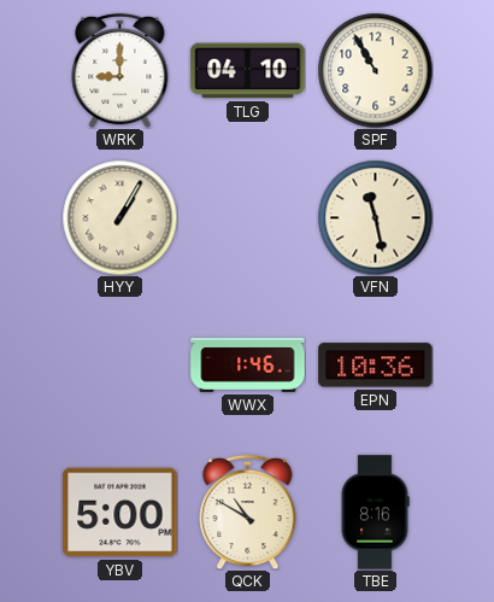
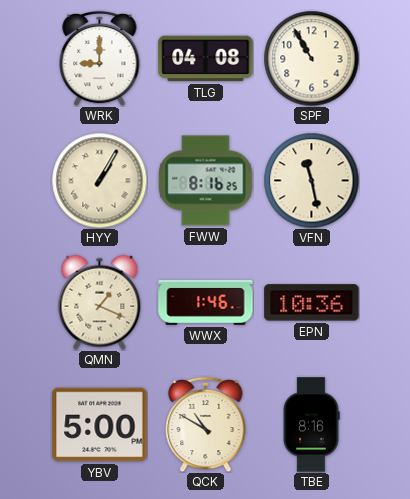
TLG: 04:10 -> 04:08
FWW: none -> 8:16
QMN: none -> 1:19
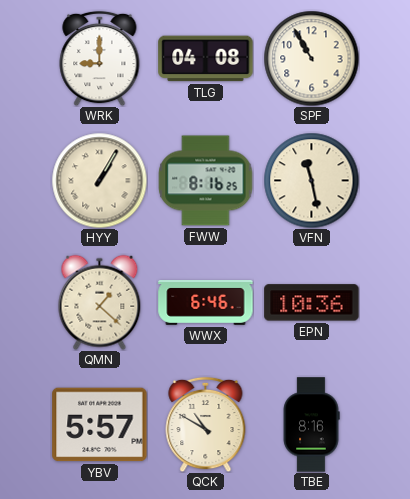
QMN: 1:19 -> 1:22
WWX: 1:46 -> 6:46
YBV: 5:00 -> 5:57
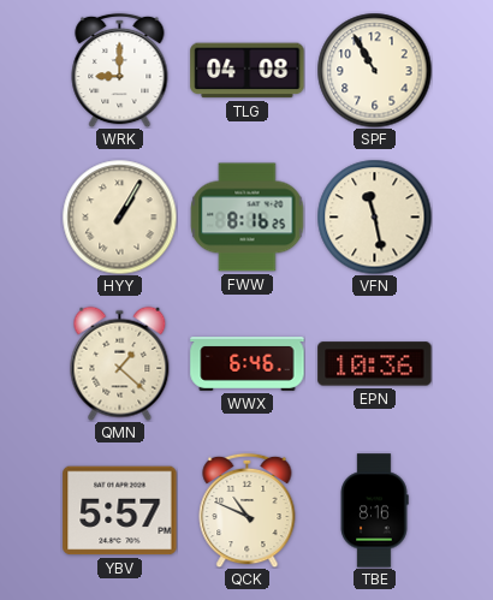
QCK: 10:50 -> 10:49
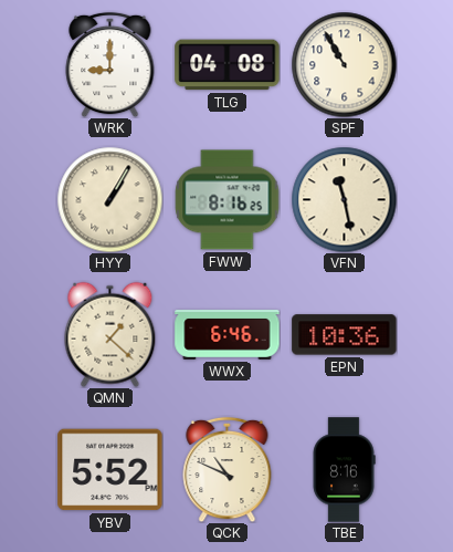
YBV: 5:57 -> 5:52
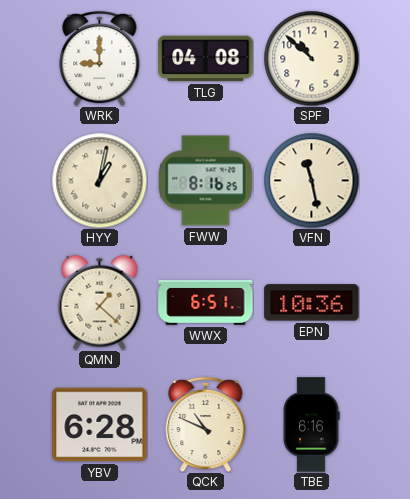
SPF: 10:55 -> 10:52
HYY: 1:05 -> 1:02
WWX: 6:46 -> 6:51
YBV: 5:52 -> 6:28
TBE: 8:16 -> 6:16
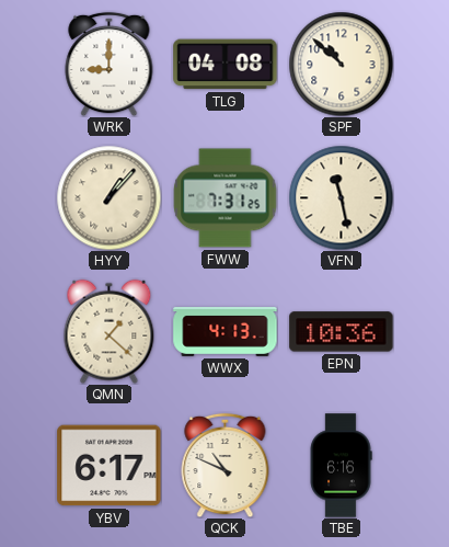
HYY: 1:02 -> 1:07
FWW: 8:16 -> 7:31
WWX: 6:51 -> 4:13
YBV: 6:28 -> 6:17
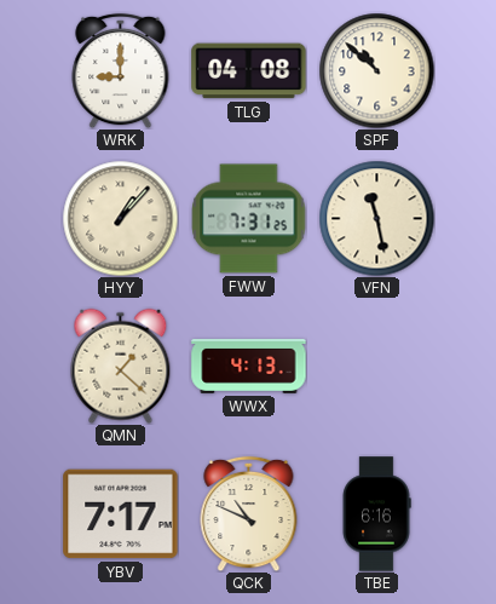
EPN: 10:36 -> none
YBV: 6:17 -> 7:17
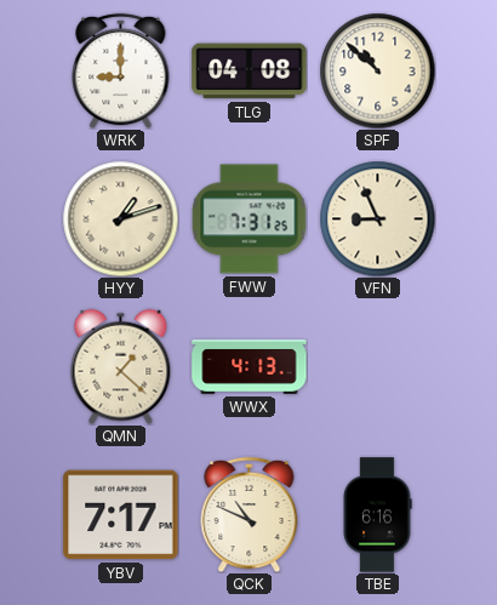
HYY: 1:07 -> 1:12
VFN: 11:28 -> 8:56
